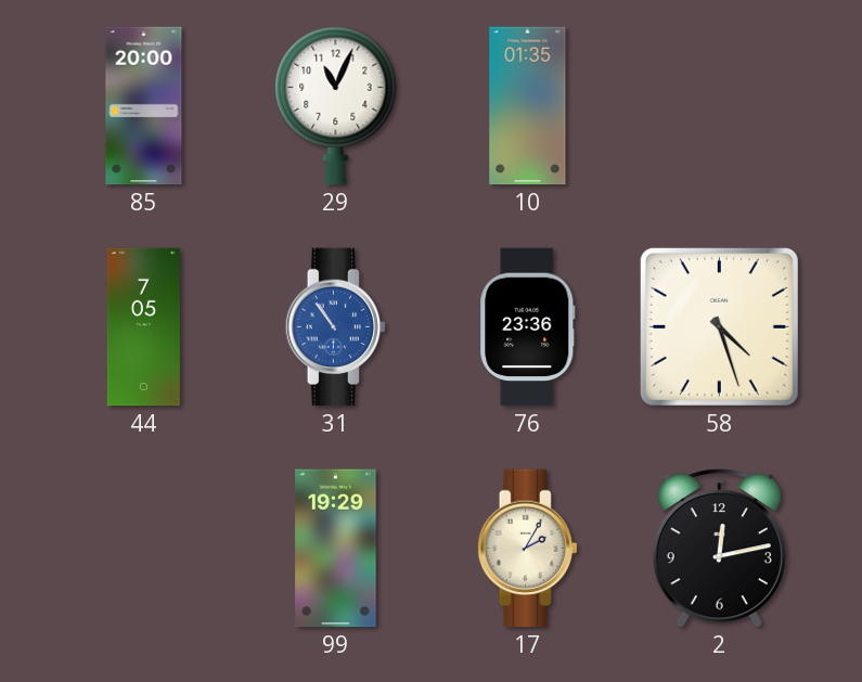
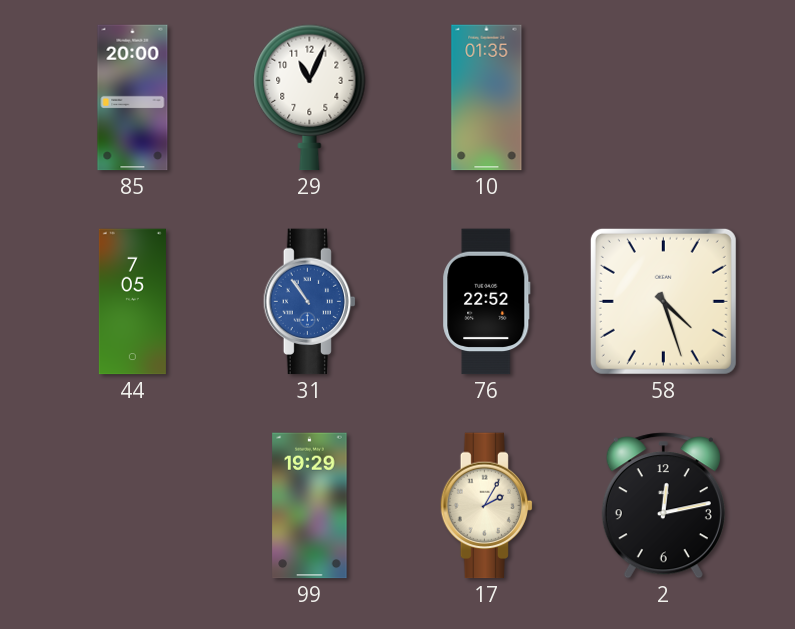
76: 23:36 -> 22:52
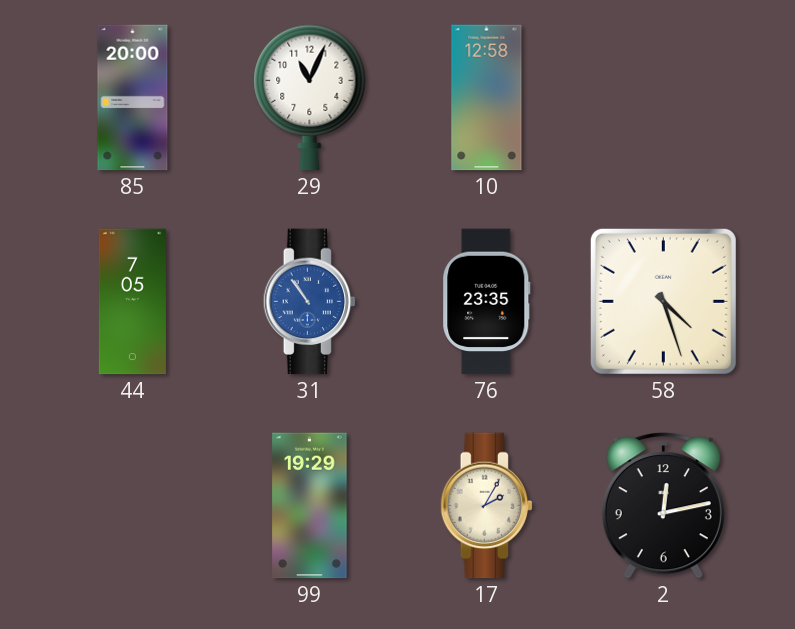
10: 01:35 -> 12:58
76: 22:52 -> 23:35
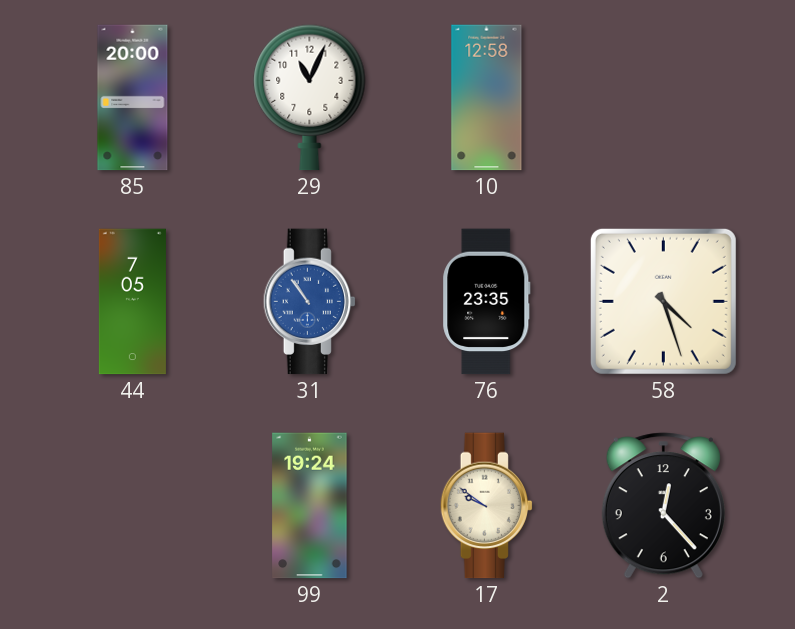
99: 19:29 -> 19:24
17: 2:05 -> 9:51
2: 12:13 -> 12:23
